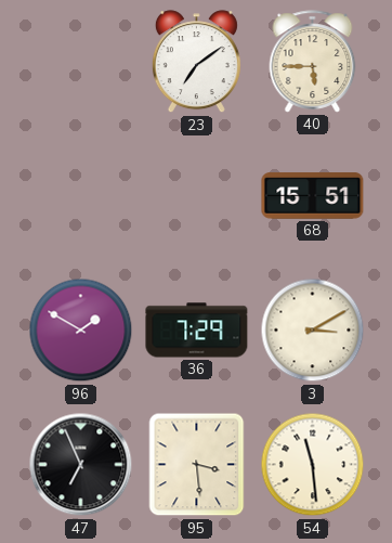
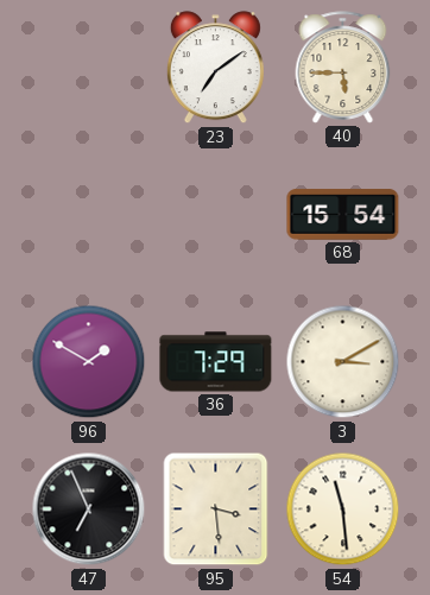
68: 15:51 -> 15:54
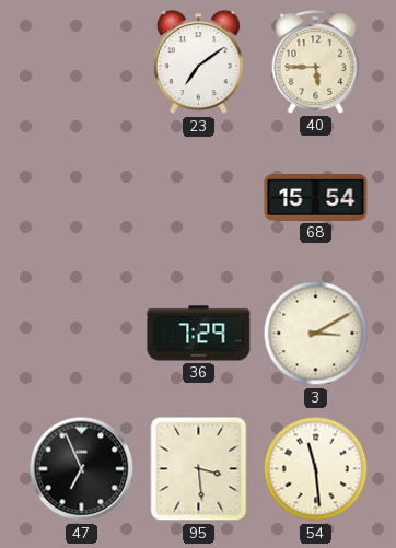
96: 1:50 -> none
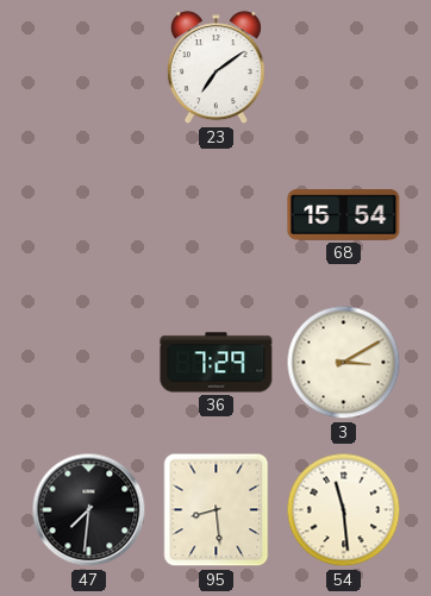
40: 5:45 -> none
47: 6:56 -> 7:31
95: 3:29 -> 8:29
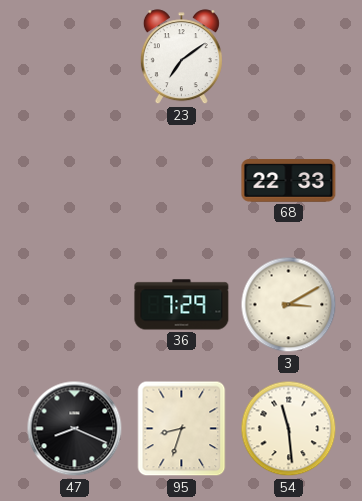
68: 15:54 -> 22:33
47: 7:31 -> 8:19
95: 8:29 -> 8:33
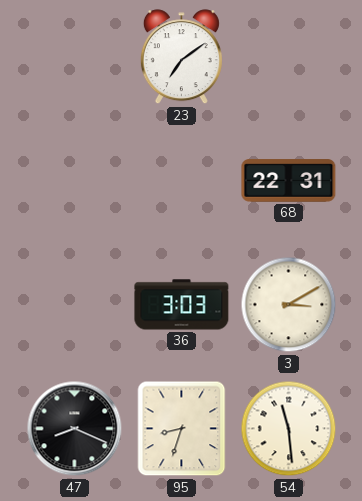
68: 22:33 -> 22:31
36: 7:29 -> 3:03
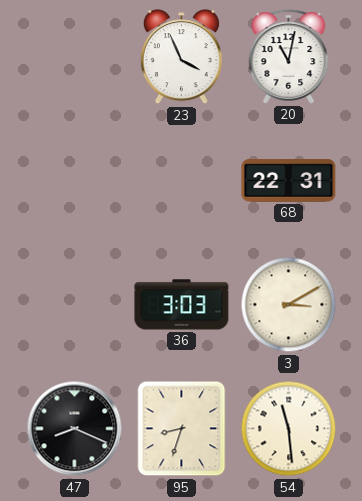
23: 7:09 -> 3:56
20: none -> 11:02
